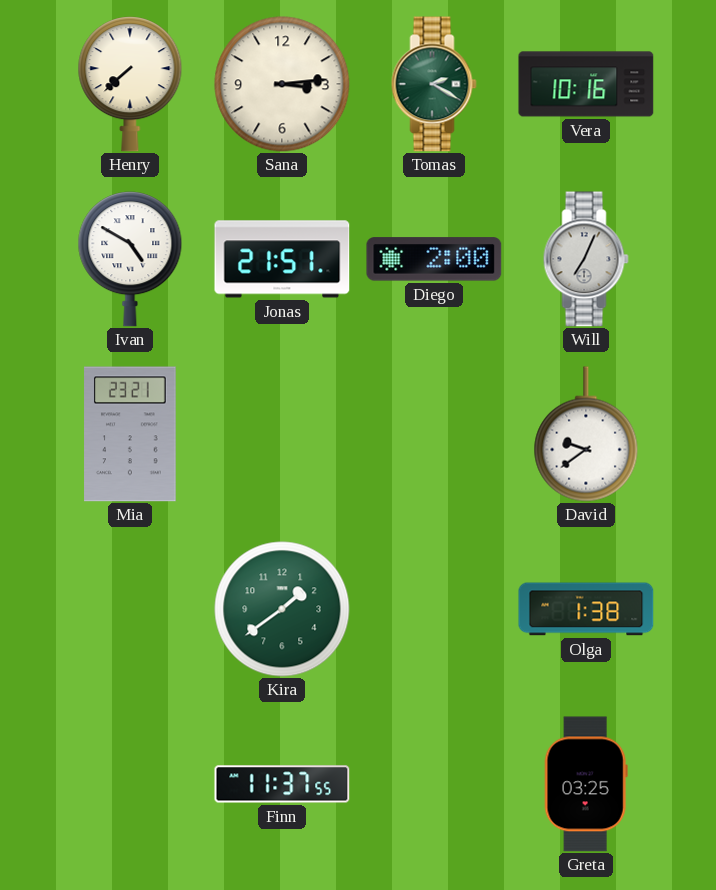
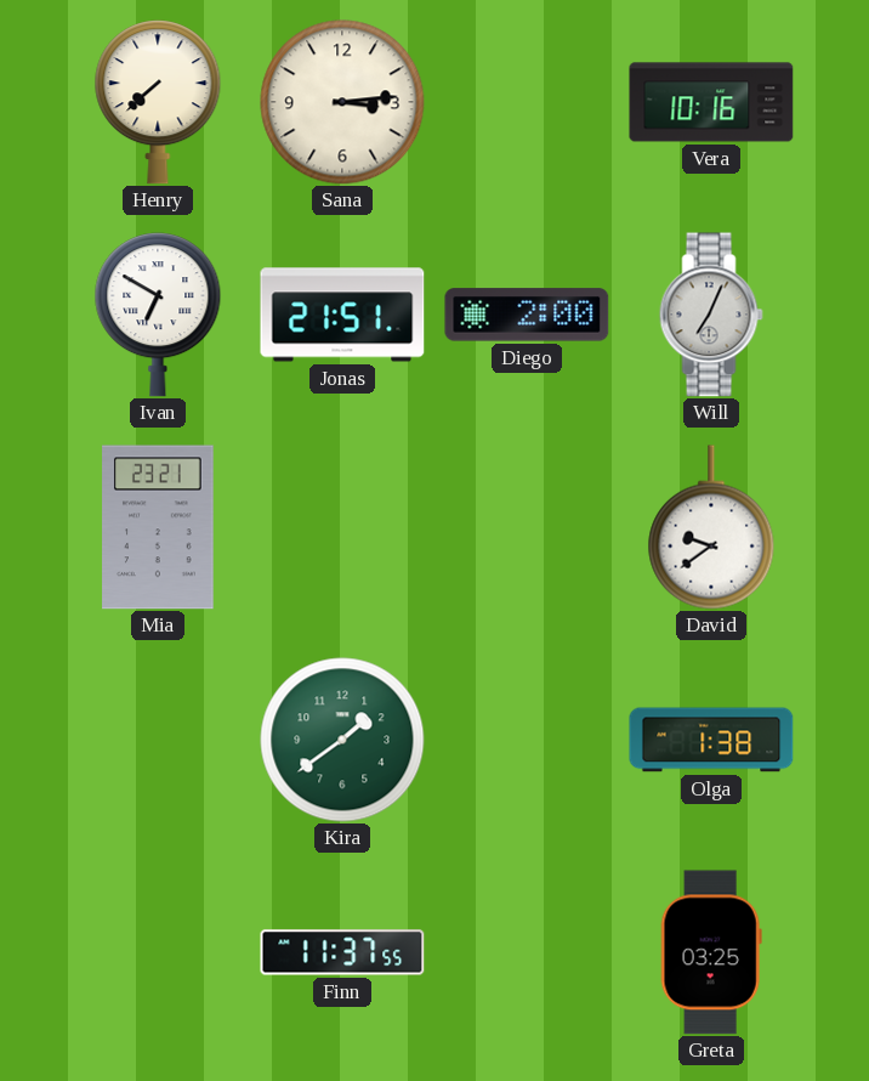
Tomas: 2:20 -> none
Ivan: 4:50 -> 6:50
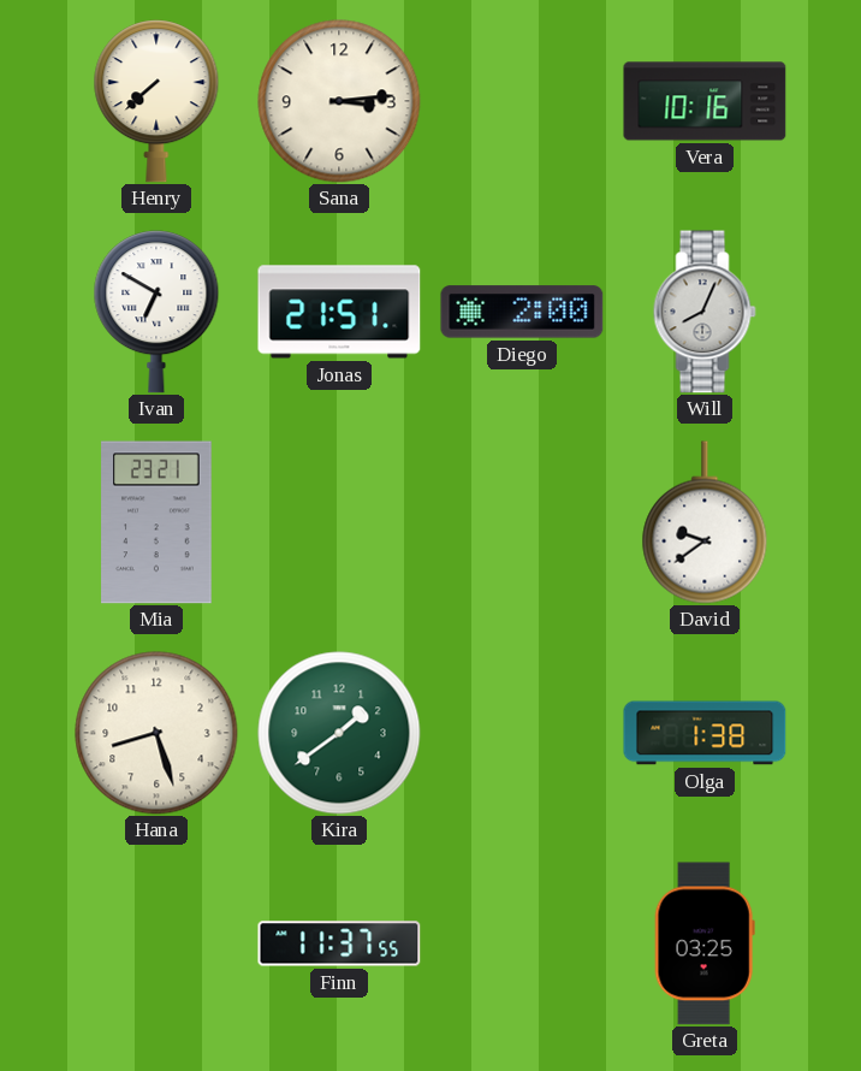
Will: 7:04 -> 8:04
Hana: none -> 8:27
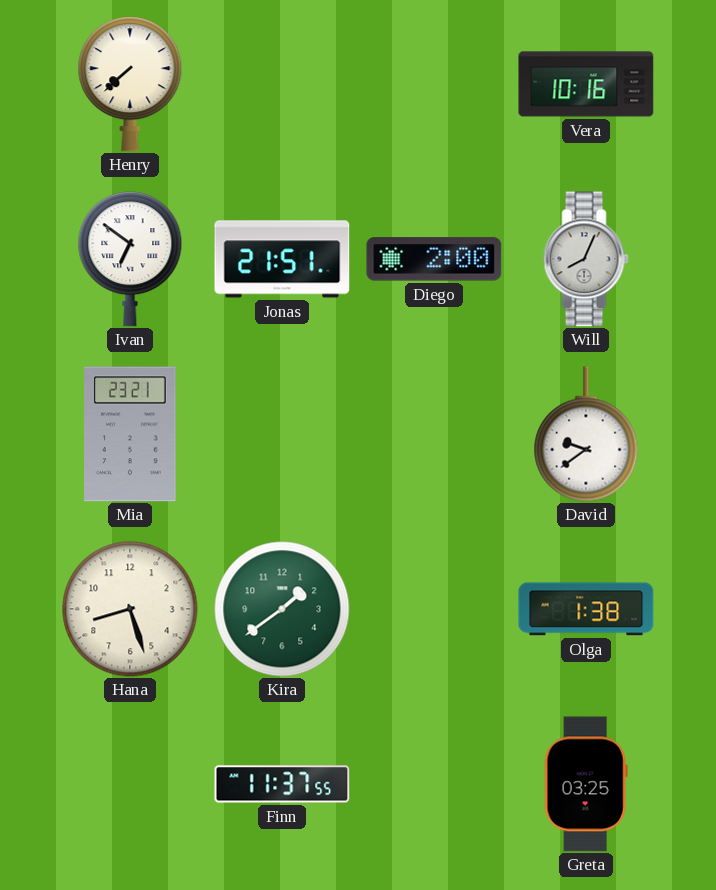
Sana: 3:14 -> none
Ivan: 6:50 -> 6:51
